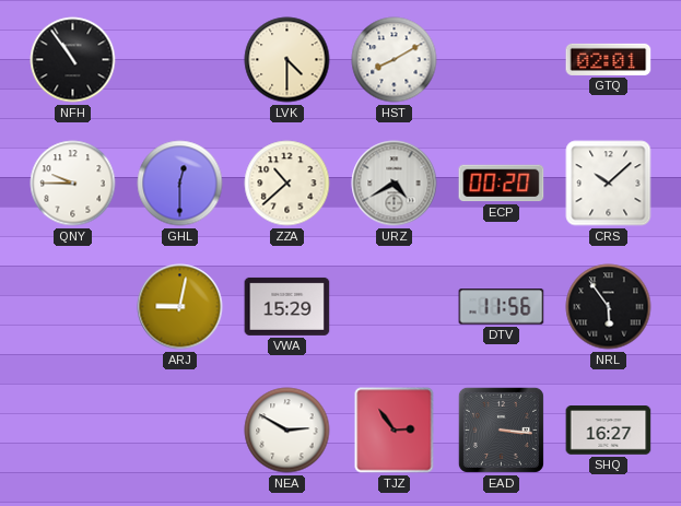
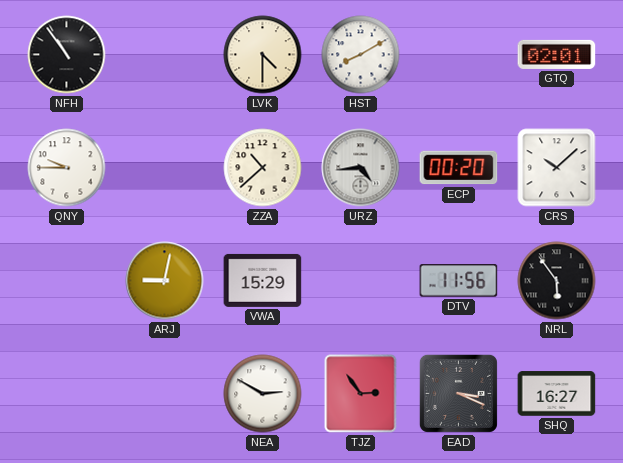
GHL: 12:30 -> none
URZ: 4:40 -> 4:44
EAD: 3:16 -> 3:19
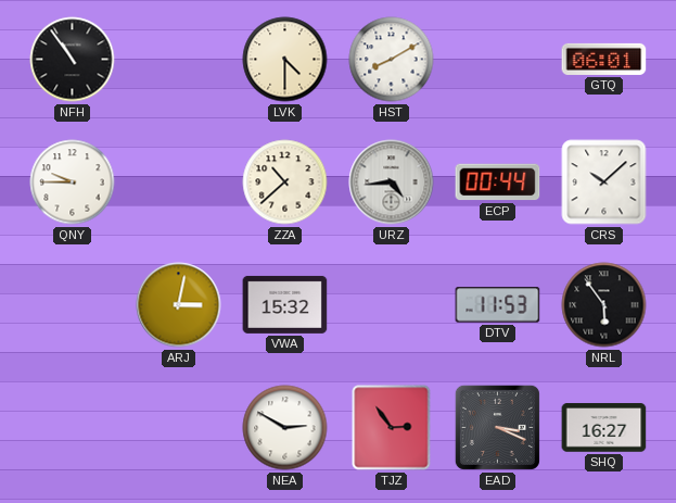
GTQ: 02:01 -> 06:01
ECP: 00:20 -> 00:44
ARJ: 9:02 -> 3:02
VWA: 15:29 -> 15:32
DTV: 11:56 -> 11:53
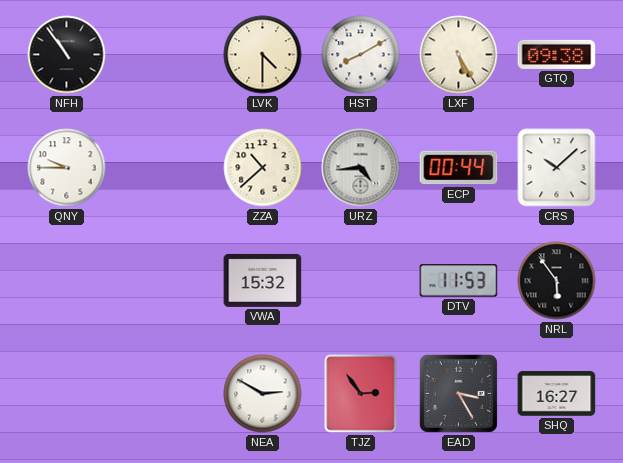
LXF: none -> 5:25
GTQ: 06:01 -> 09:38
ARJ: 3:02 -> none
EAD: 3:19 -> 3:25
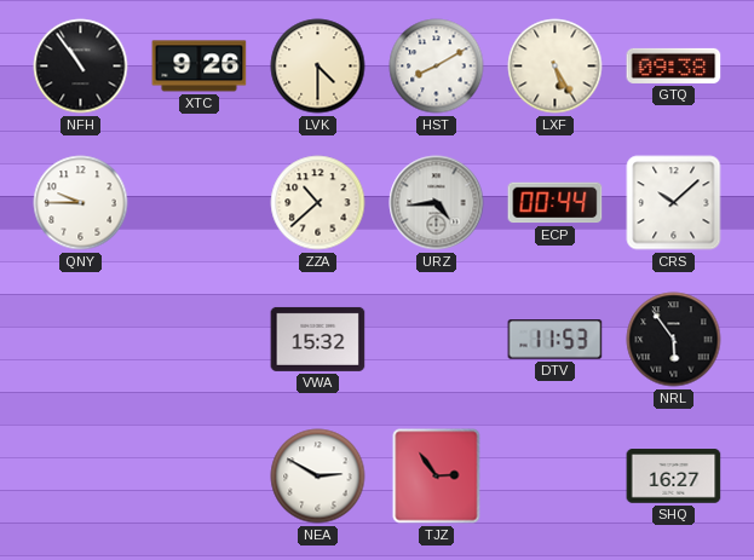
XTC: none -> 9:26
EAD: 3:25 -> none
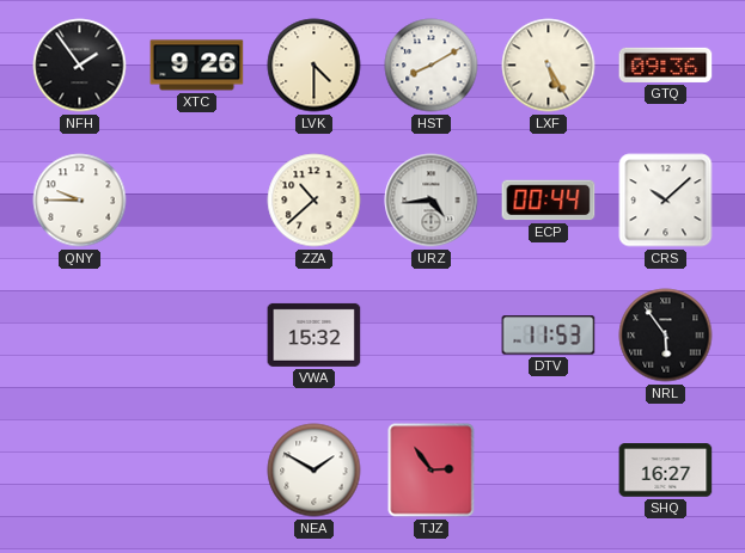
NFH: 10:54 -> 1:54
GTQ: 09:38 -> 09:36
NEA: 2:50 -> 1:50
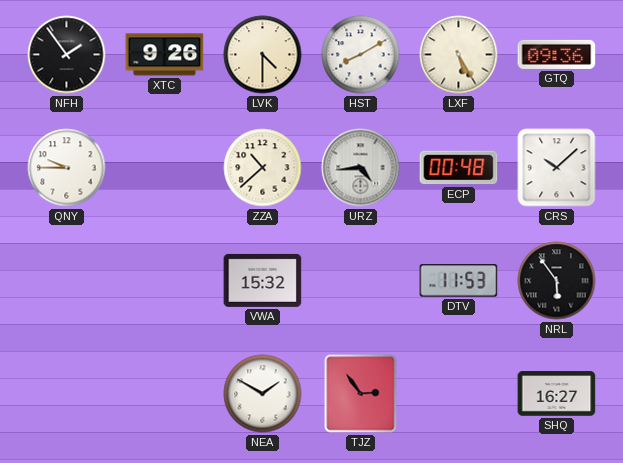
ECP: 00:44 -> 00:48
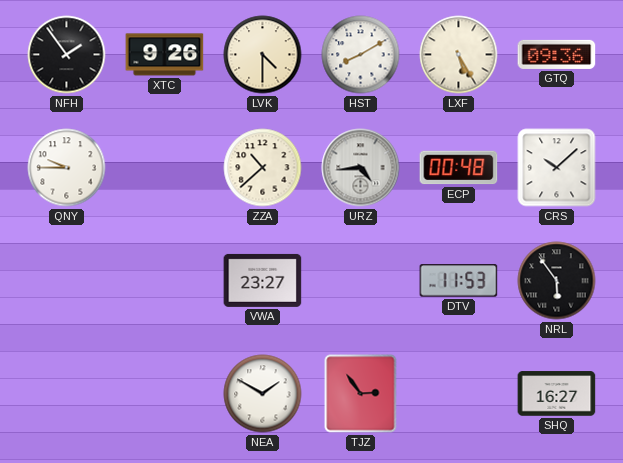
VWA: 15:32 -> 23:27
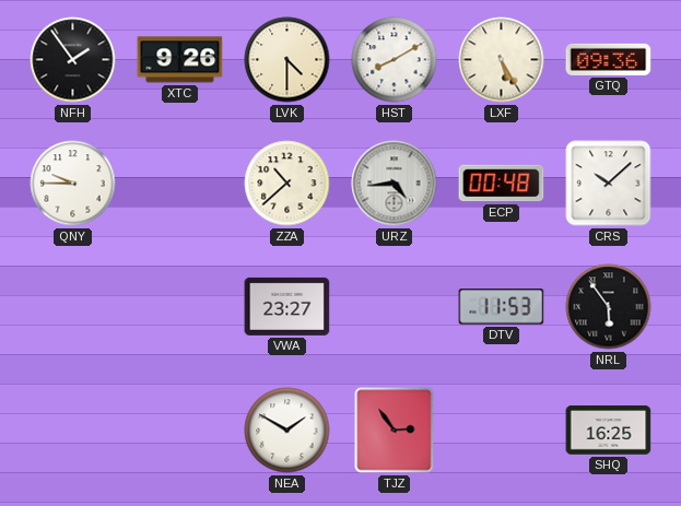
SHQ: 16:27 -> 16:25
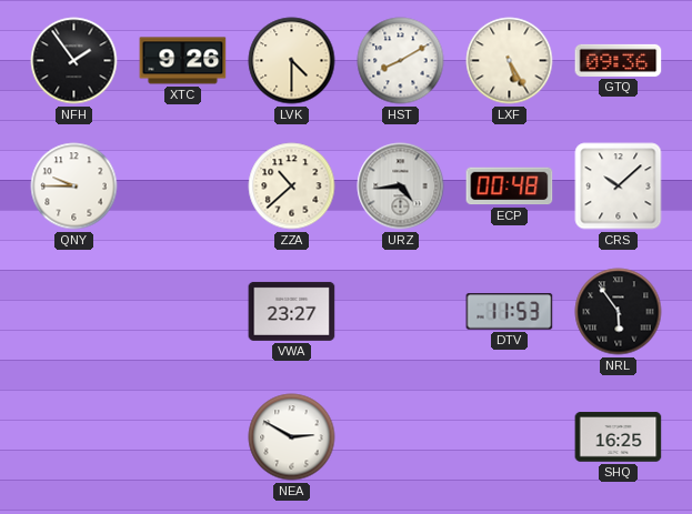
NEA: 1:50 -> 2:50
TJZ: 2:54 -> none
